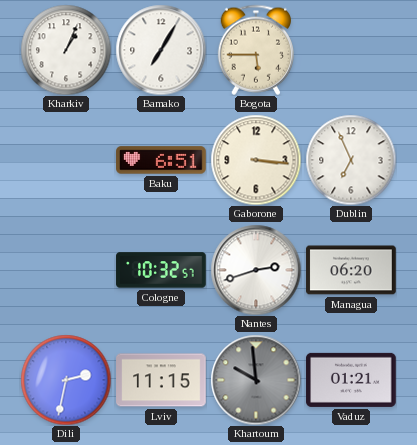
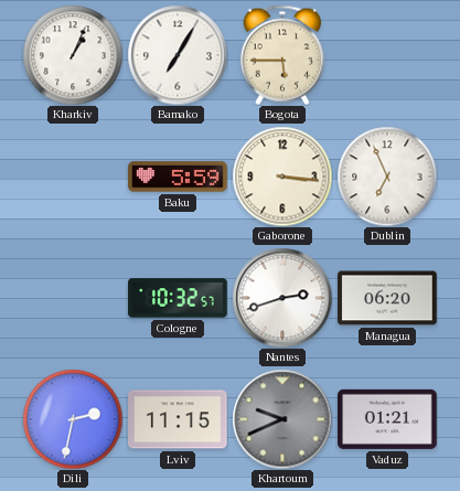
Baku: 6:51 -> 5:59
Khartoum: 9:59 -> 9:41
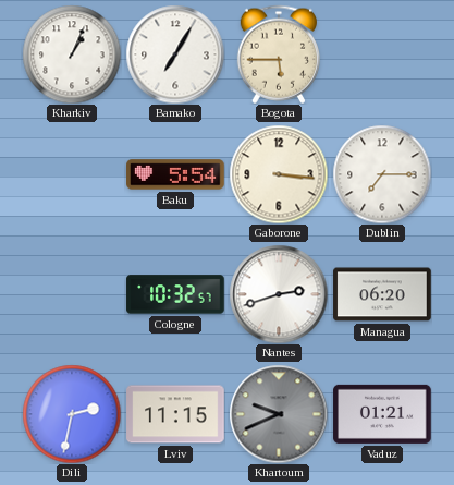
Baku: 5:59 -> 5:54
Dublin: 6:56 -> 7:15
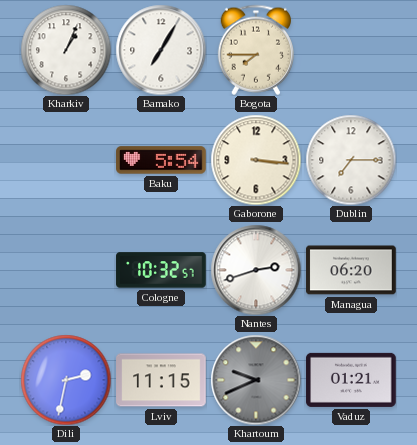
Bogota: 5:45 -> 7:45
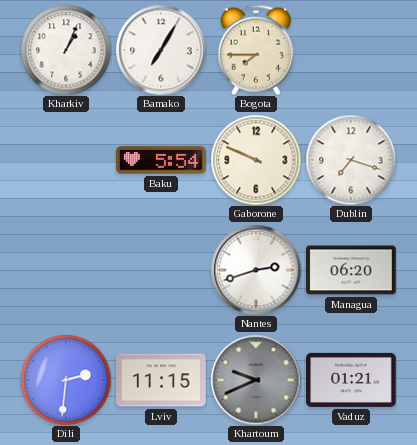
Gaborone: 3:16 -> 9:49
Dublin: 7:15 -> 7:18
Cologne: 10:32 -> none
Dili: 2:32 -> 2:31
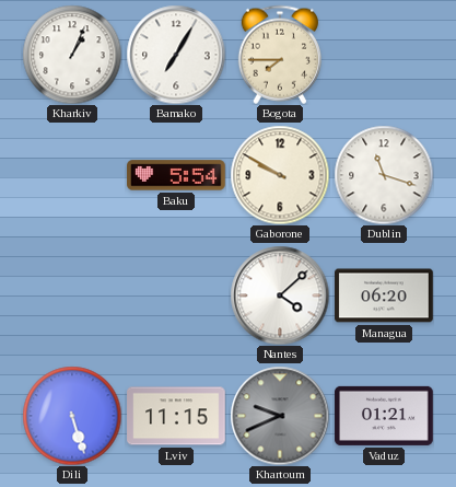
Gaborone: 9:49 -> 9:50
Dublin: 7:18 -> 11:18
Nantes: 2:42 -> 4:08
Dili: 2:31 -> 5:27
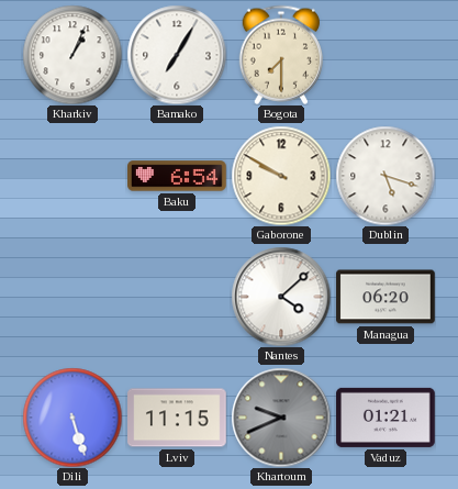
Bogota: 7:45 -> 7:30
Baku: 5:54 -> 6:54
Dublin: 11:18 -> 5:18
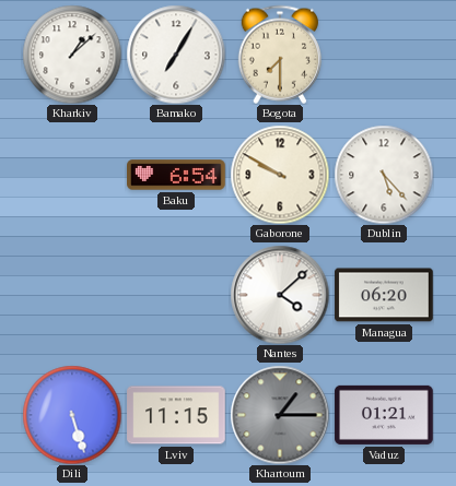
Kharkiv: 1:04 -> 1:08
Dublin: 5:18 -> 5:23
Khartoum: 9:41 -> 1:15
